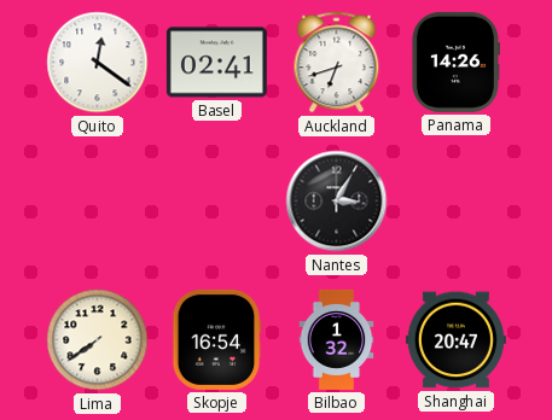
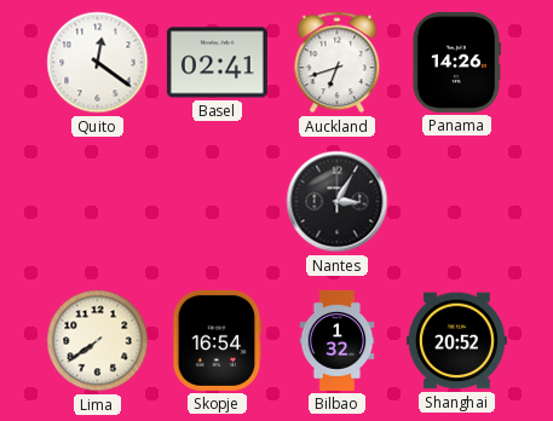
Shanghai: 20:47 -> 20:52
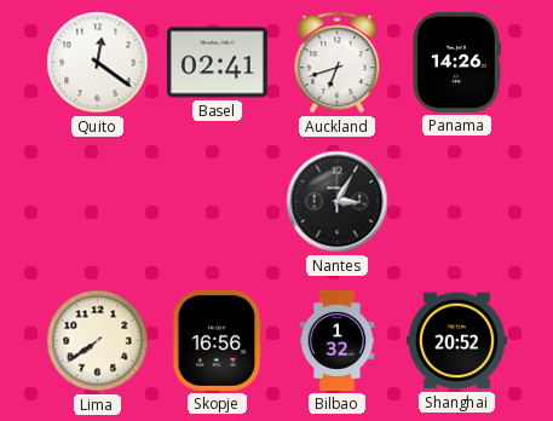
Skopje: 16:54 -> 16:56
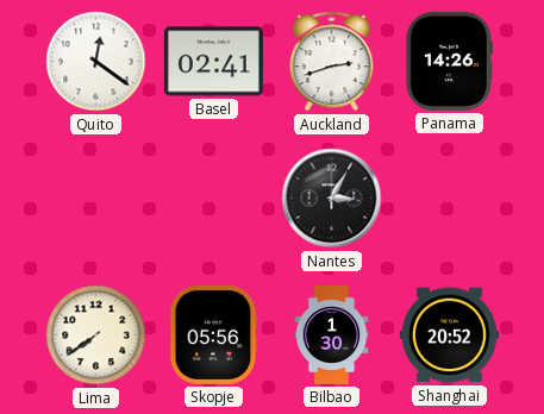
Auckland: 6:42 -> 2:42
Skopje: 16:56 -> 05:56
Bilbao: 1:32 -> 1:30
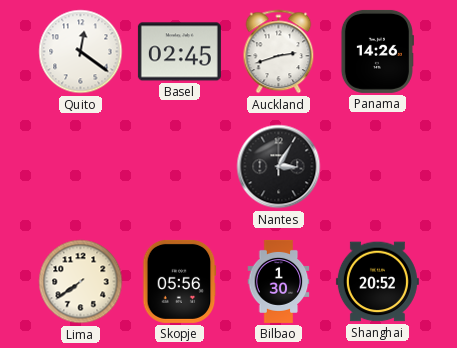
Basel: 02:41 -> 02:45
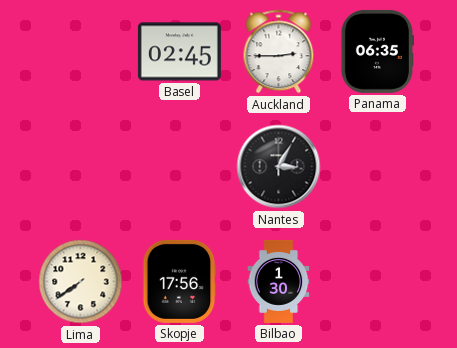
Quito: 12:21 -> none
Auckland: 2:42 -> 2:45
Panama: 14:26 -> 06:35
Skopje: 05:56 -> 17:56
Shanghai: 20:52 -> none
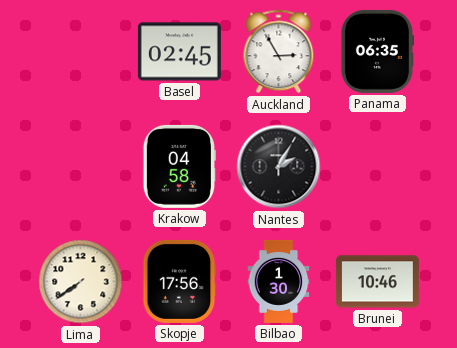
Auckland: 2:45 -> 2:55
Krakow: none -> 04:58
Nantes: 3:05 -> 2:05
Brunei: none -> 10:46
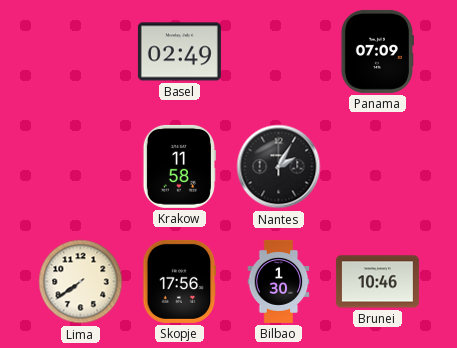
Basel: 02:45 -> 02:49
Auckland: 2:55 -> none
Panama: 06:35 -> 07:09
Krakow: 04:58 -> 11:58
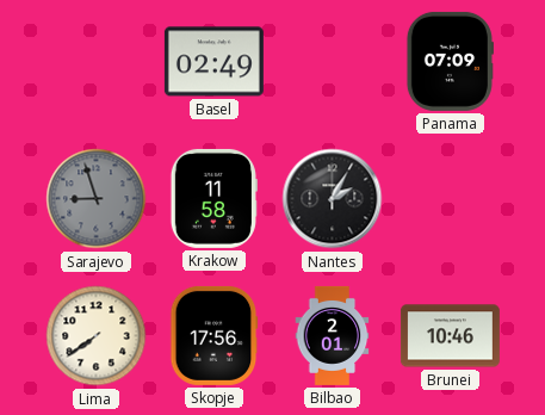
Sarajevo: none -> 8:57
Bilbao: 1:30 -> 2:01
